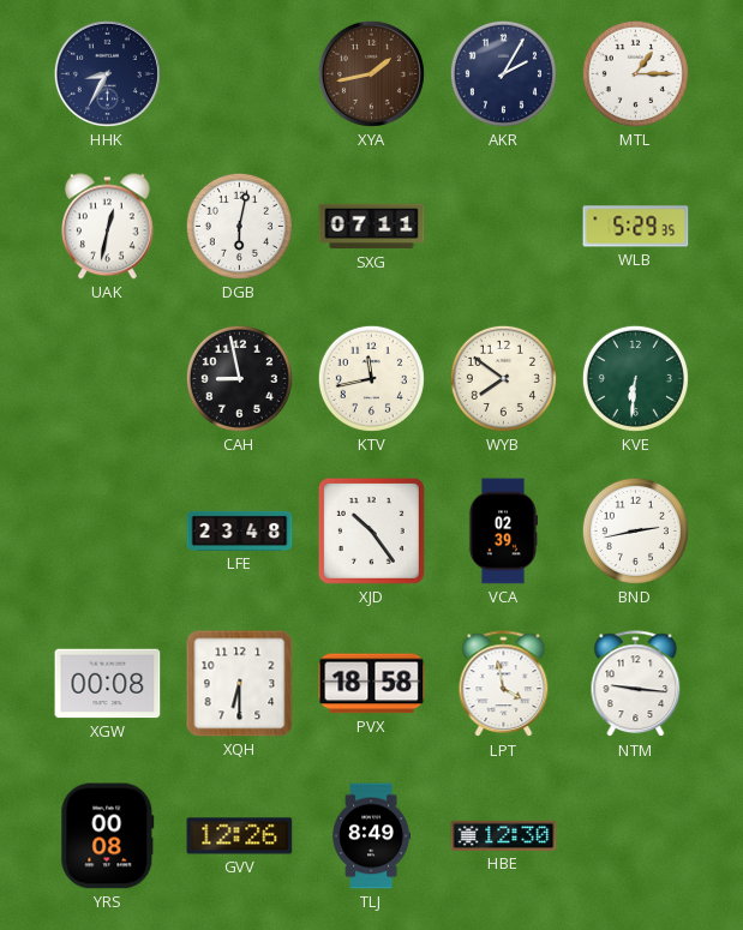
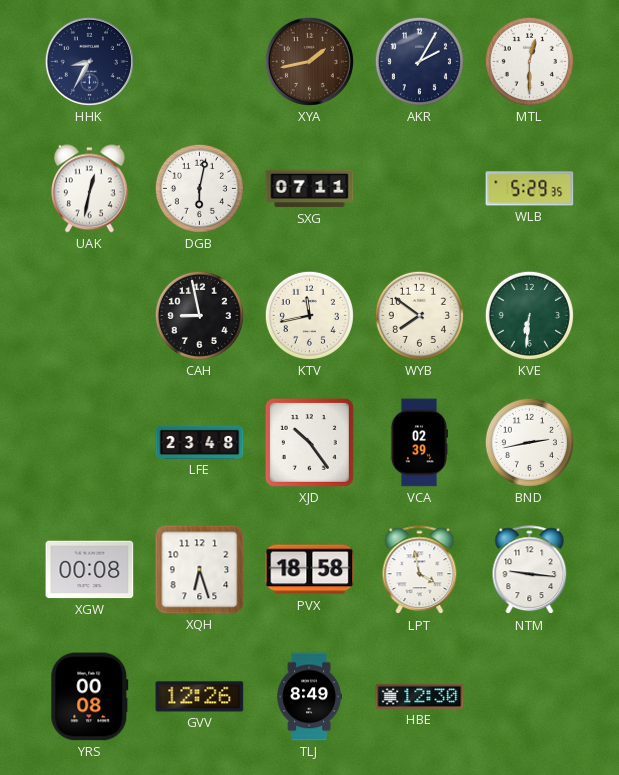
MTL: 1:15 -> 12:30
XQH: 6:30 -> 6:27
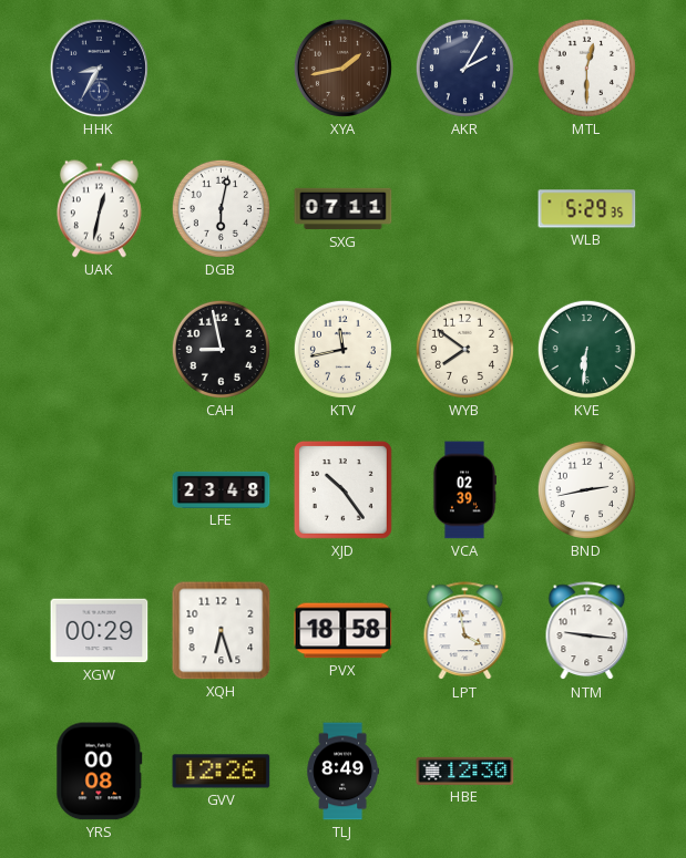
XGW: 00:08 -> 00:29
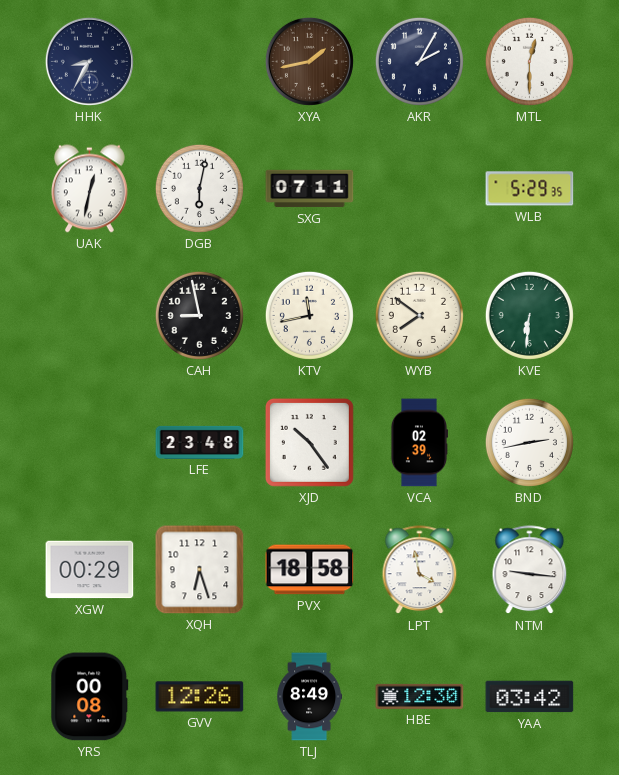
YAA: none -> 03:42
